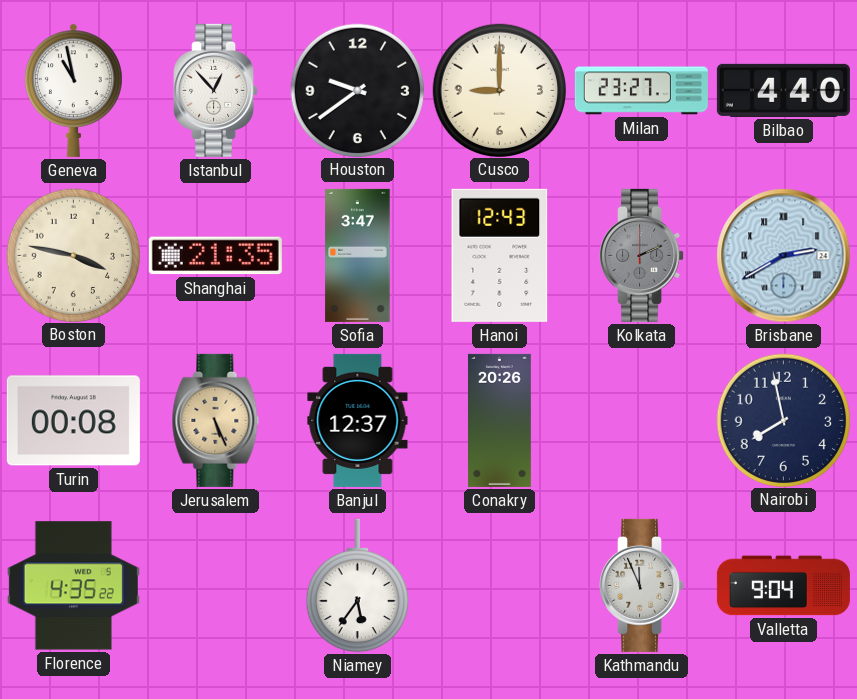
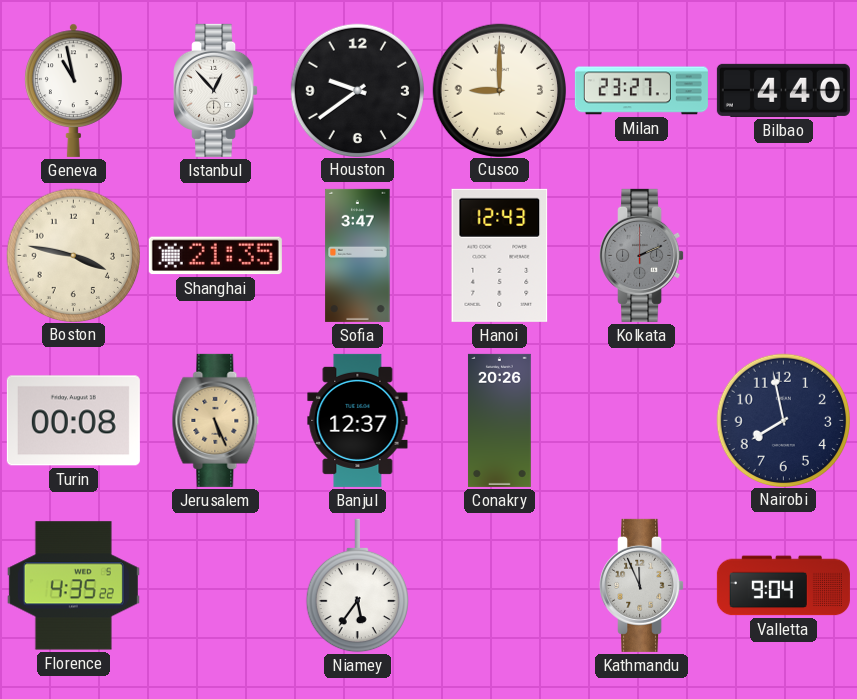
Brisbane: 2:40 -> none
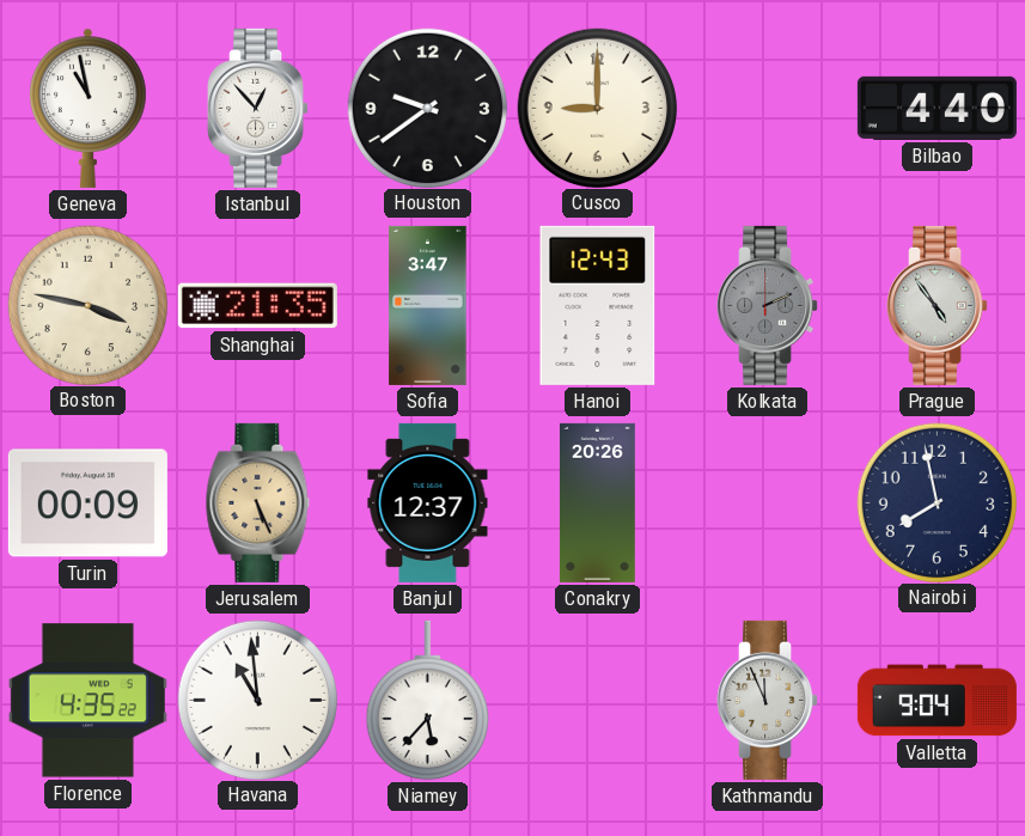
Milan: 23:27 -> none
Prague: none -> 4:54
Turin: 00:08 -> 00:09
Havana: none -> 10:59
Niamey: 5:36 -> 5:37
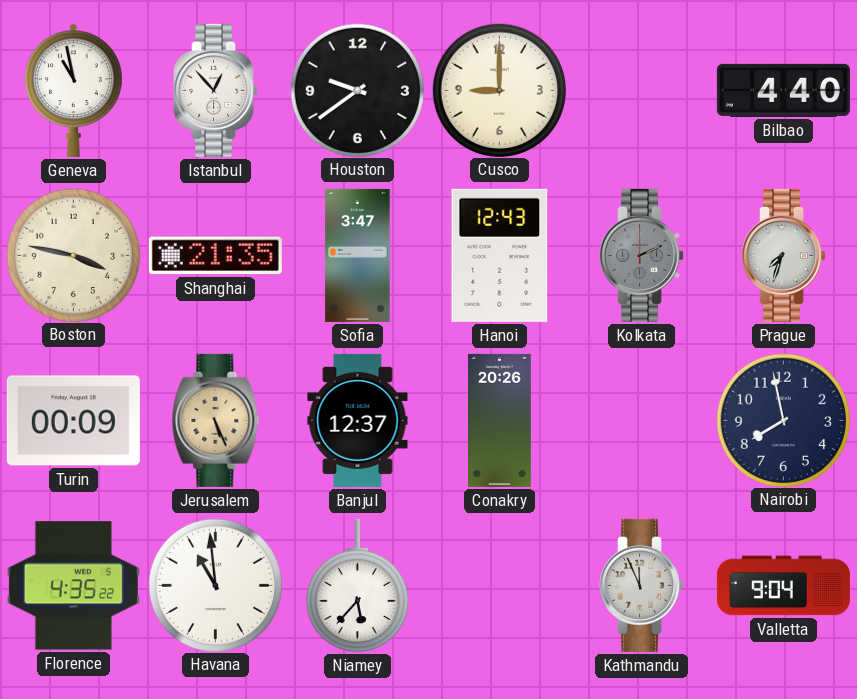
Prague: 4:54 -> 7:33
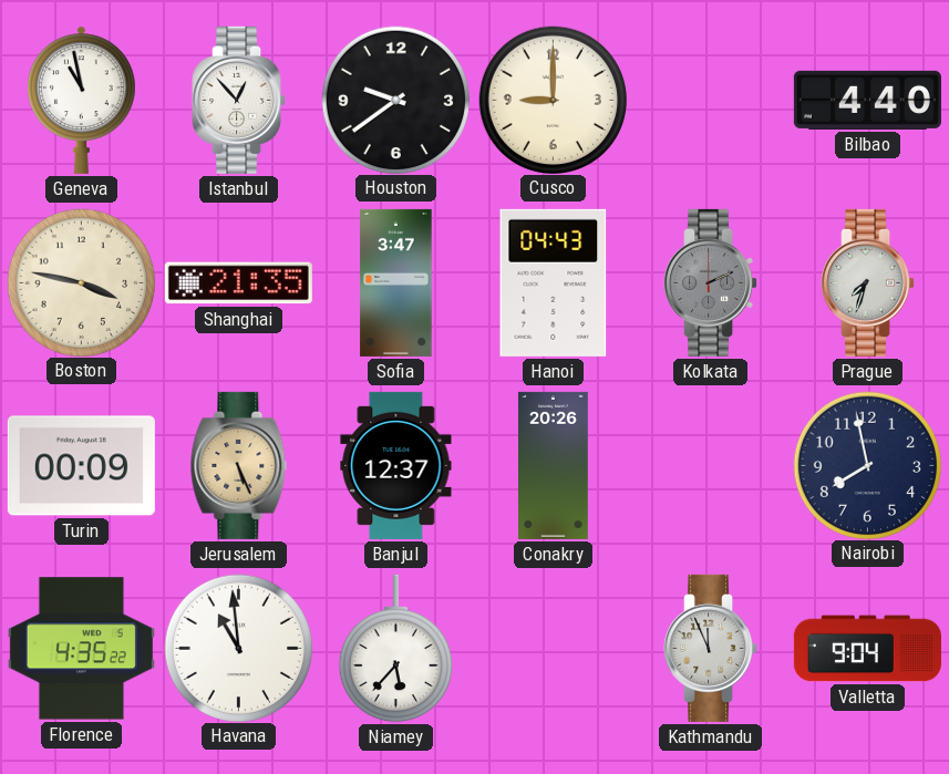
Hanoi: 12:43 -> 04:43
